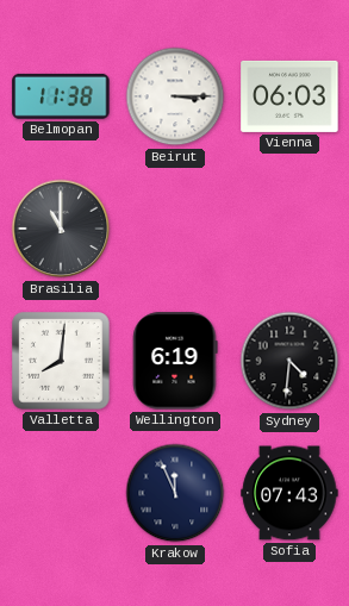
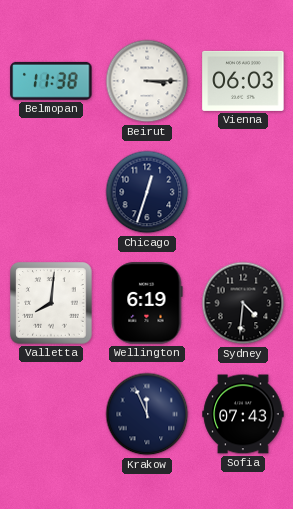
Brasilia: 11:00 -> none
Chicago: none -> 12:33
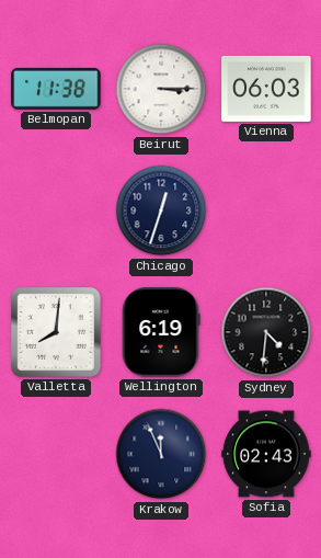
Sofia: 07:43 -> 02:43
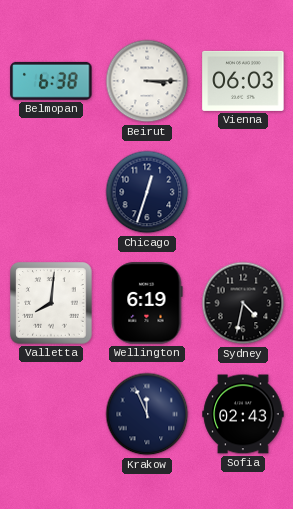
Belmopan: 11:38 -> 6:38
Sydney: 4:31 -> 4:32
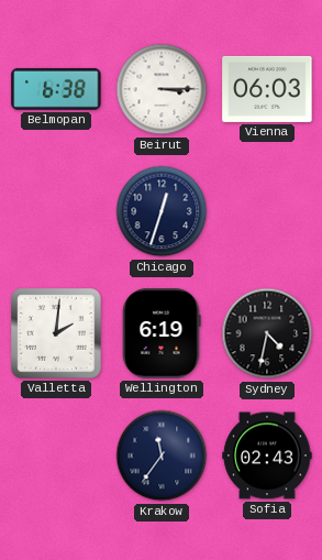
Valletta: 8:01 -> 2:01
Krakow: 11:56 -> 11:36
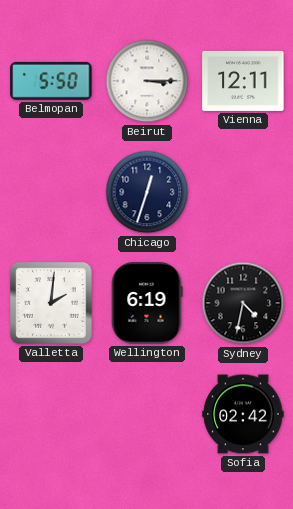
Belmopan: 6:38 -> 5:50
Vienna: 06:03 -> 12:11
Krakow: 11:36 -> none
Sofia: 02:43 -> 02:42
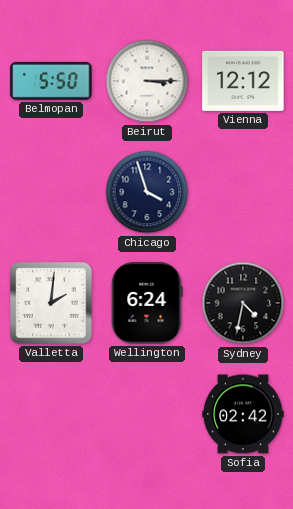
Vienna: 12:11 -> 12:12
Chicago: 12:33 -> 3:57
Wellington: 6:19 -> 6:24
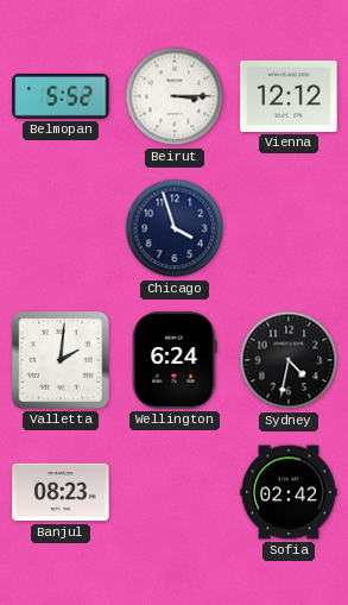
Belmopan: 5:50 -> 5:52
Banjul: none -> 08:23
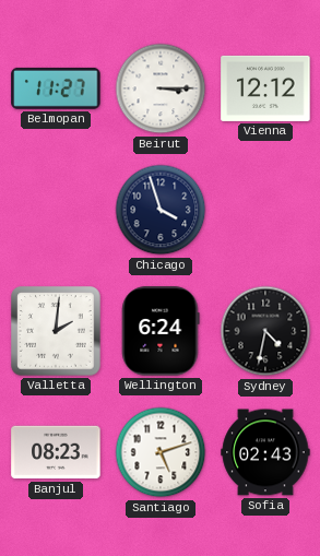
Belmopan: 5:52 -> 11:27
Santiago: none -> 5:12
Sofia: 02:42 -> 02:43
